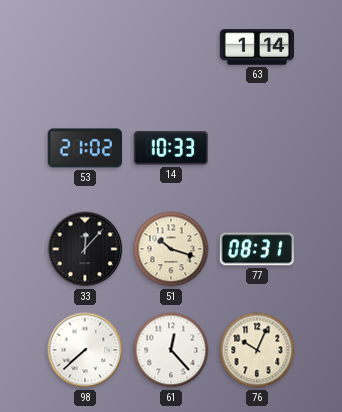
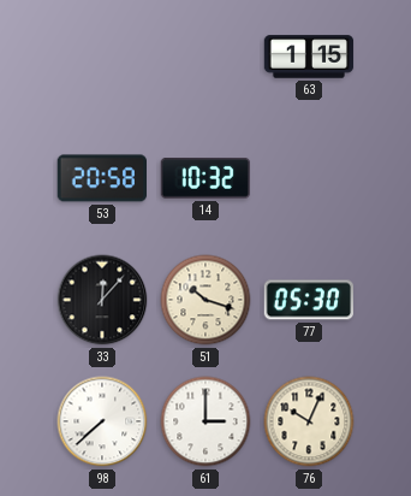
63: 1:14 -> 1:15
53: 21:02 -> 20:58
14: 10:33 -> 10:32
77: 08:31 -> 05:30
61: 12:23 -> 3:00
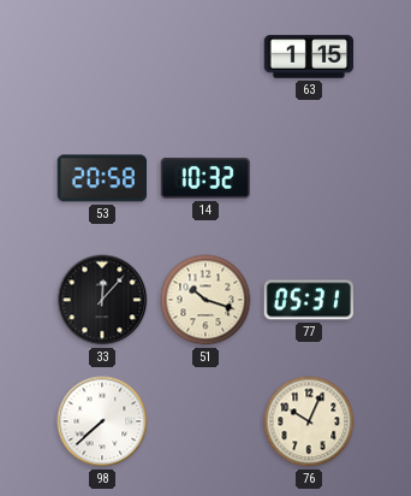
77: 05:30 -> 05:31
61: 3:00 -> none
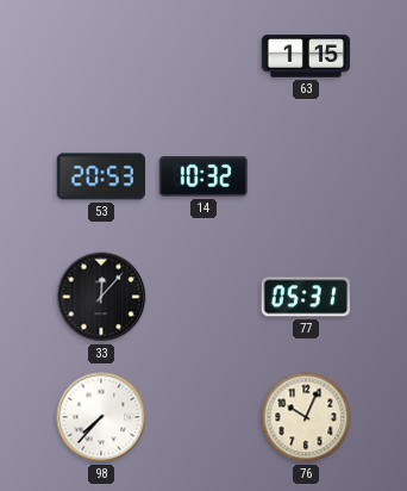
53: 20:58 -> 20:53
51: 10:18 -> none
98: 7:38 -> 7:37
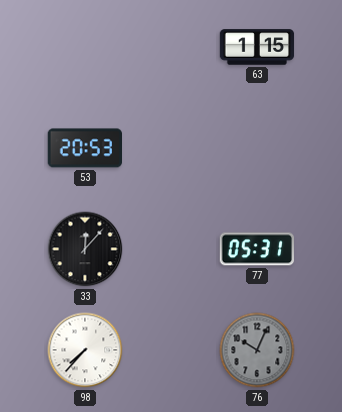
14: 10:32 -> none
76 dial: cream -> grey
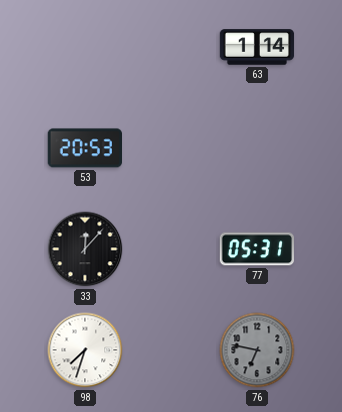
63: 1:15 -> 1:14
98: 7:37 -> 7:33
76: 10:04 -> 6:47
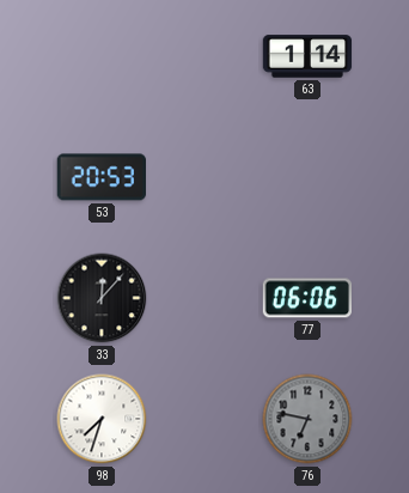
77: 05:31 -> 06:06
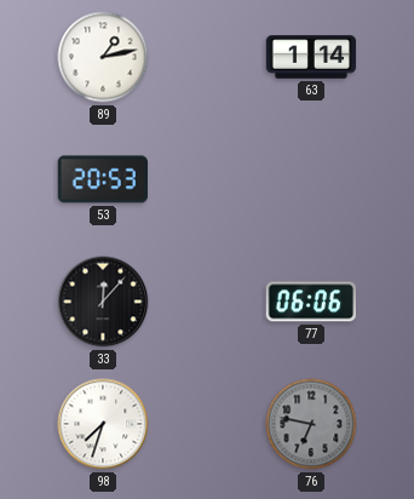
89: none -> 1:13
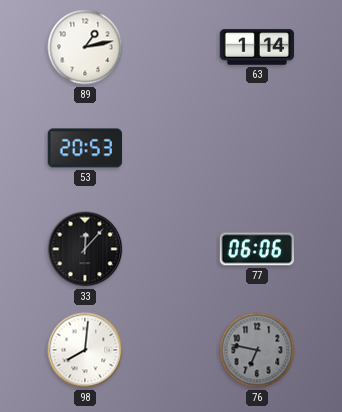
98: 7:33 -> 8:01
